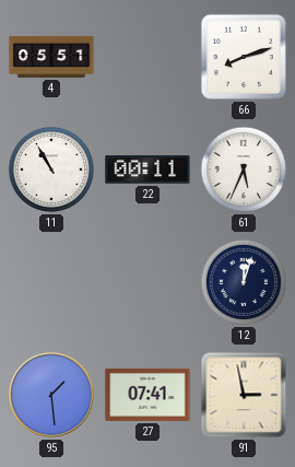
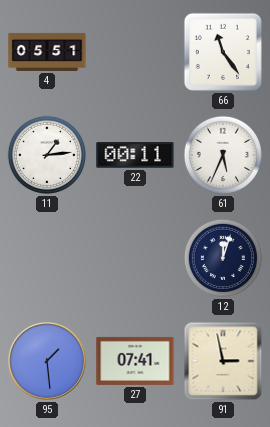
66: 8:12 -> 11:24
11: 10:55 -> 1:14
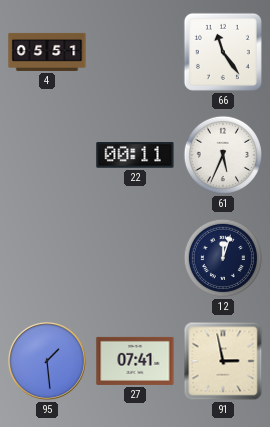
11: 1:14 -> none
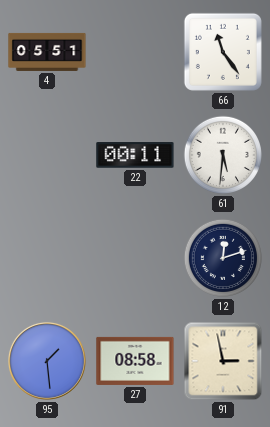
61: 5:34 -> 5:31
12: 12:03 -> 12:12
27: 07:41 -> 08:58
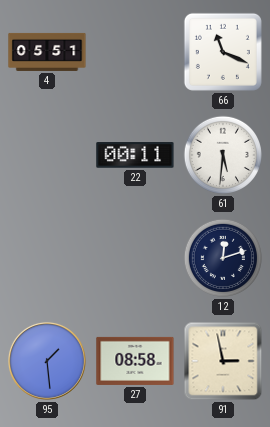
66: 11:24 -> 11:19
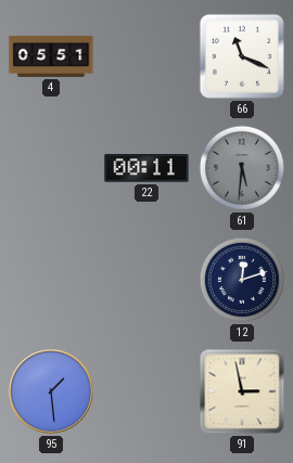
61 dial: white -> grey
27: 08:58 -> none
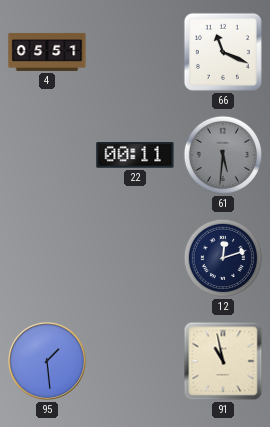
91: 2:58 -> 10:58
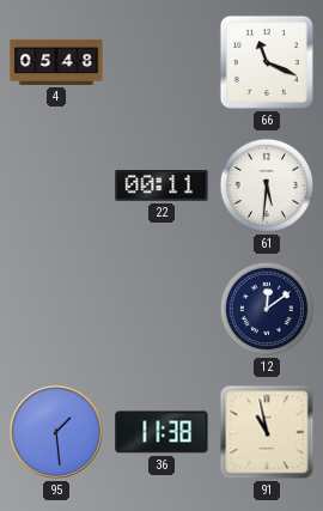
4: 05:51 -> 05:48
61 dial: grey -> white
12: 12:12 -> 12:09
36: none -> 11:38
